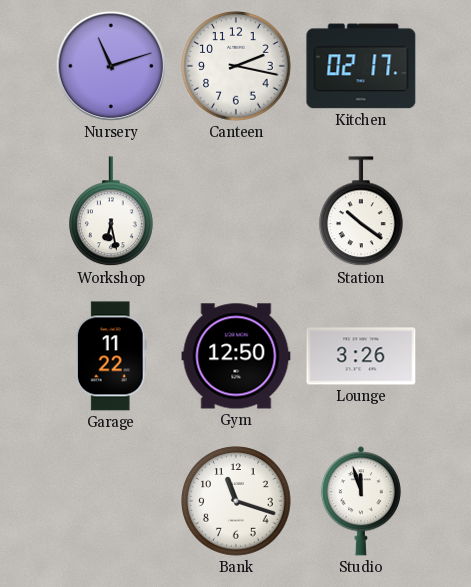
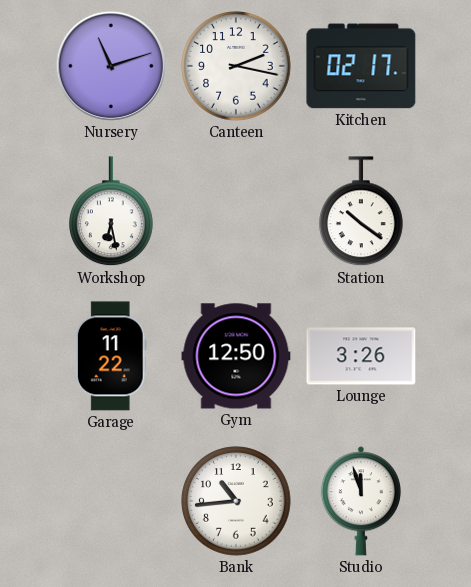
Bank: 11:18 -> 10:44
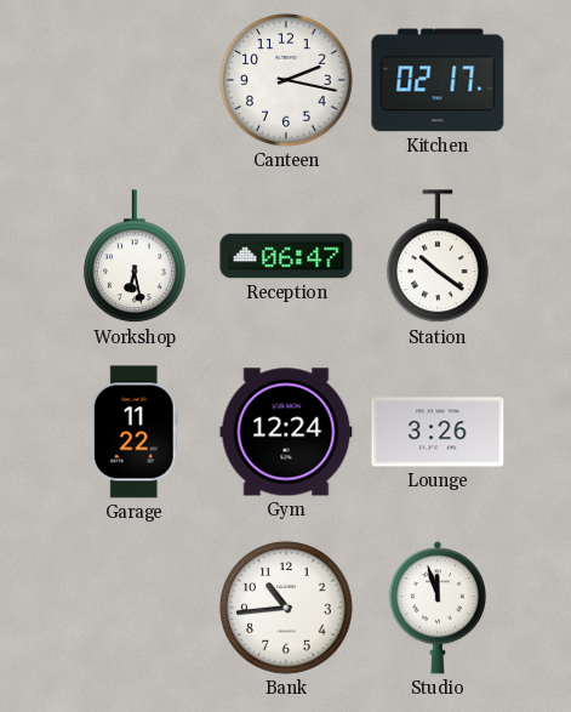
Nursery: 11:12 -> none
Reception: none -> 06:47
Gym: 12:50 -> 12:24
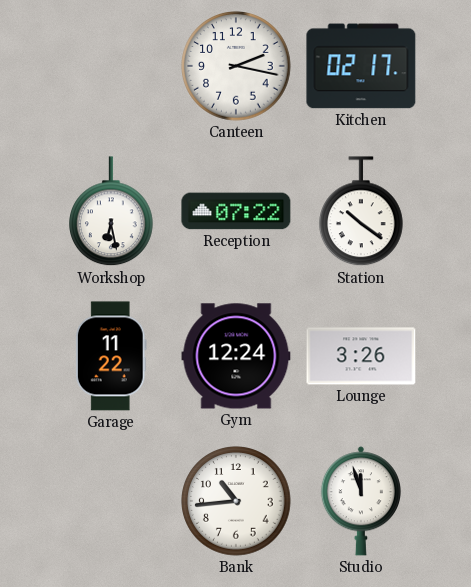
Reception: 06:47 -> 07:22
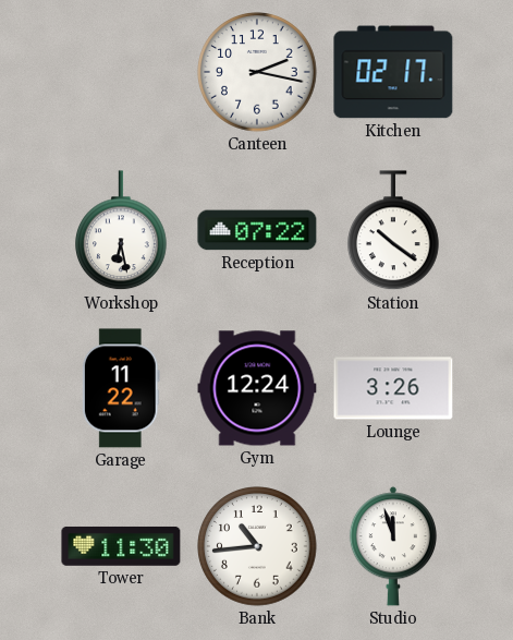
Tower: none -> 11:30
